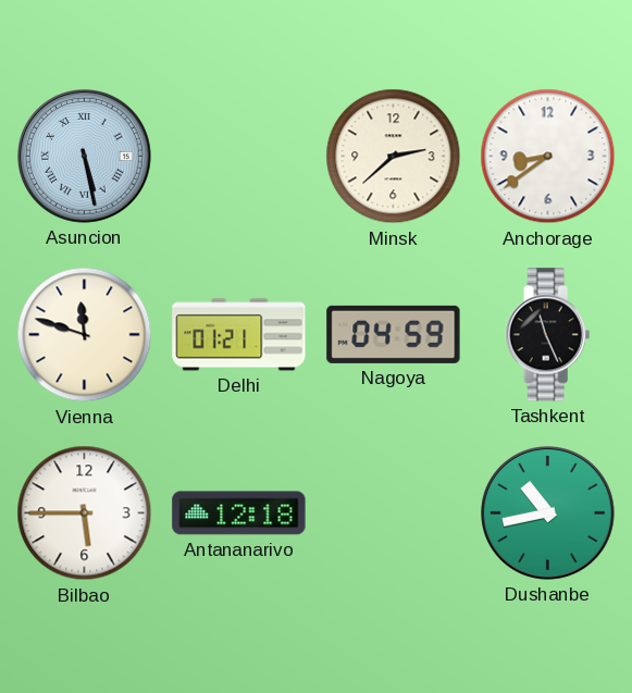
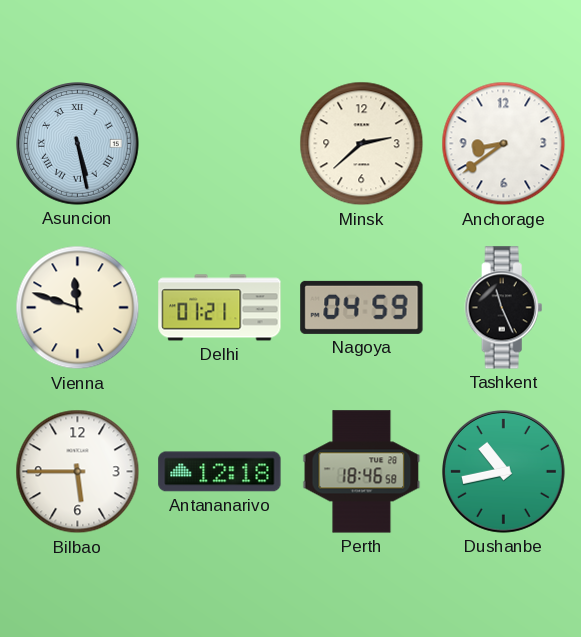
Perth: none -> 18:46
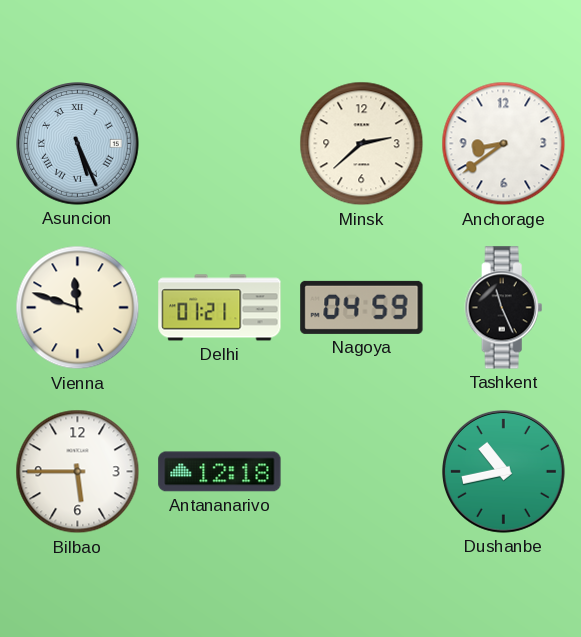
Asuncion: 5:28 -> 5:26
Perth: 18:46 -> none
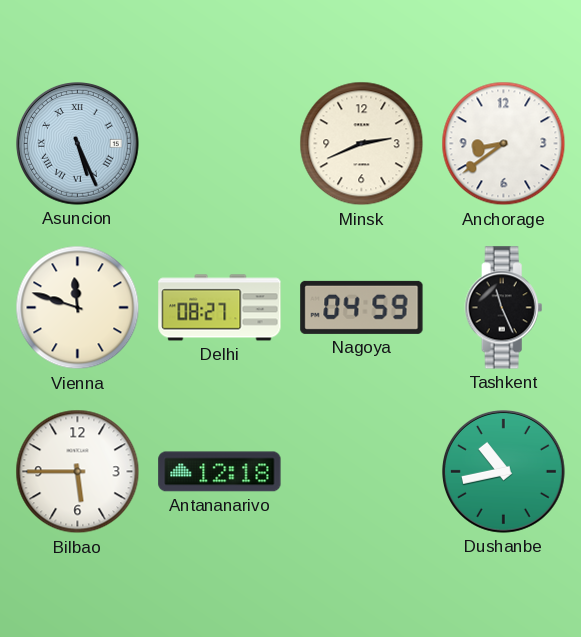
Minsk: 2:38 -> 2:41
Delhi: 01:21 -> 08:27
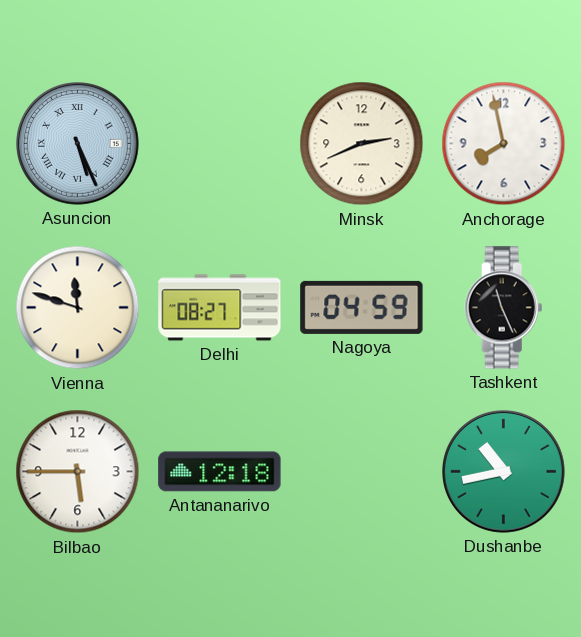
Anchorage: 8:39 -> 7:58
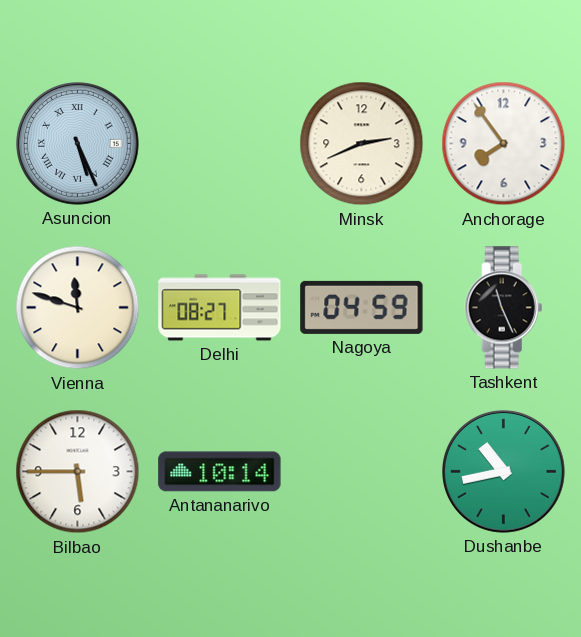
Anchorage: 7:58 -> 7:54
Antananarivo: 12:18 -> 10:14
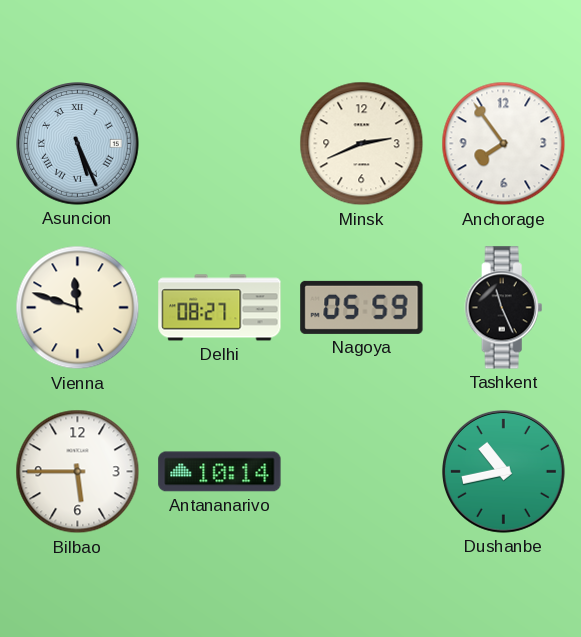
Nagoya: 04:59 -> 05:59
